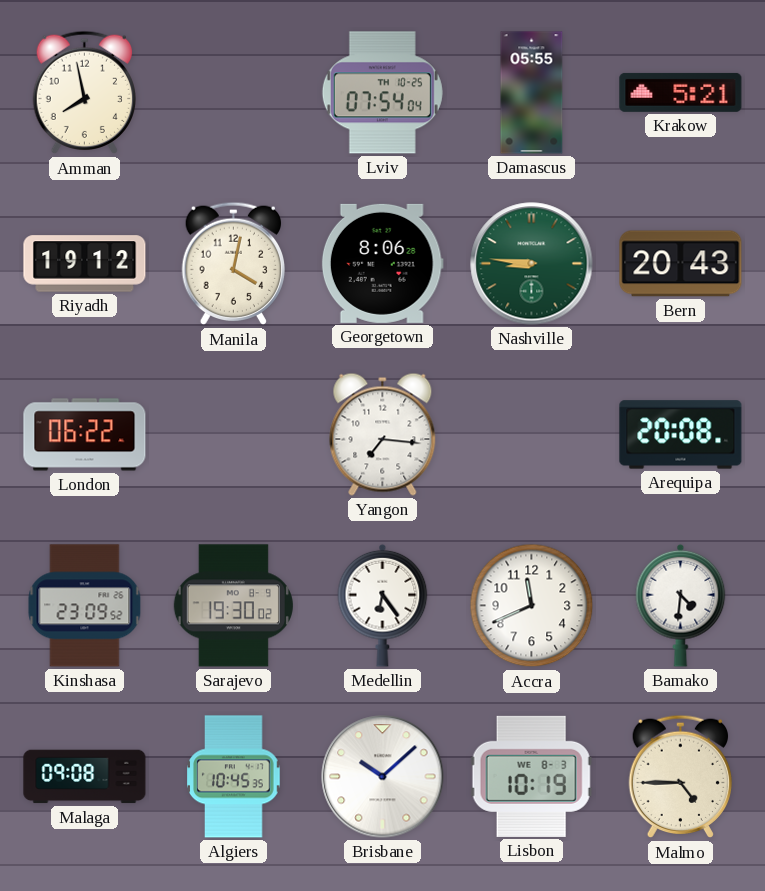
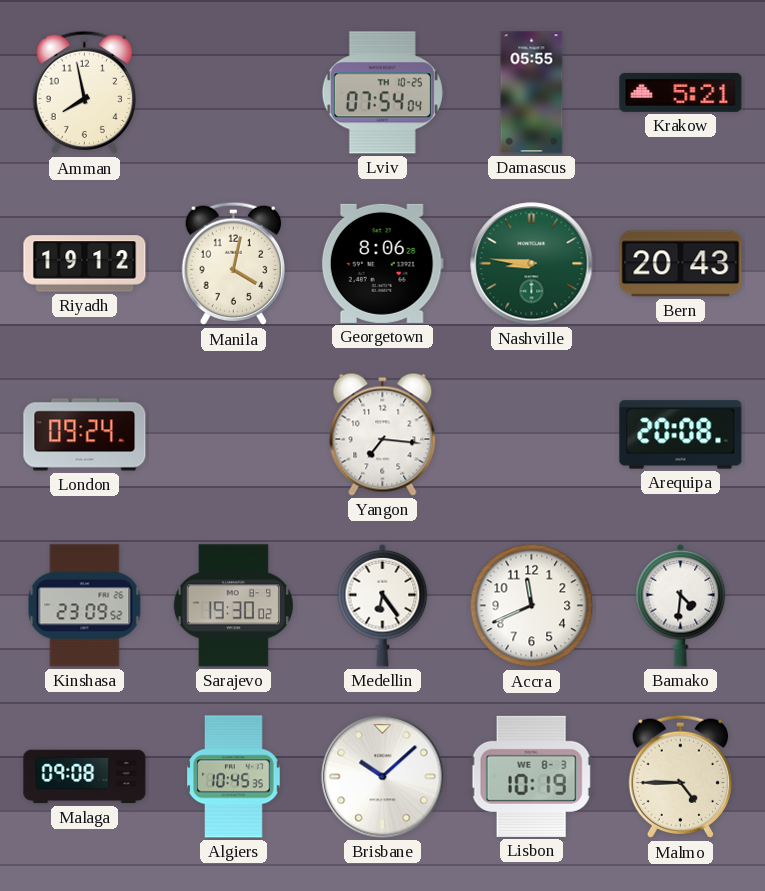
London: 06:22 -> 09:24
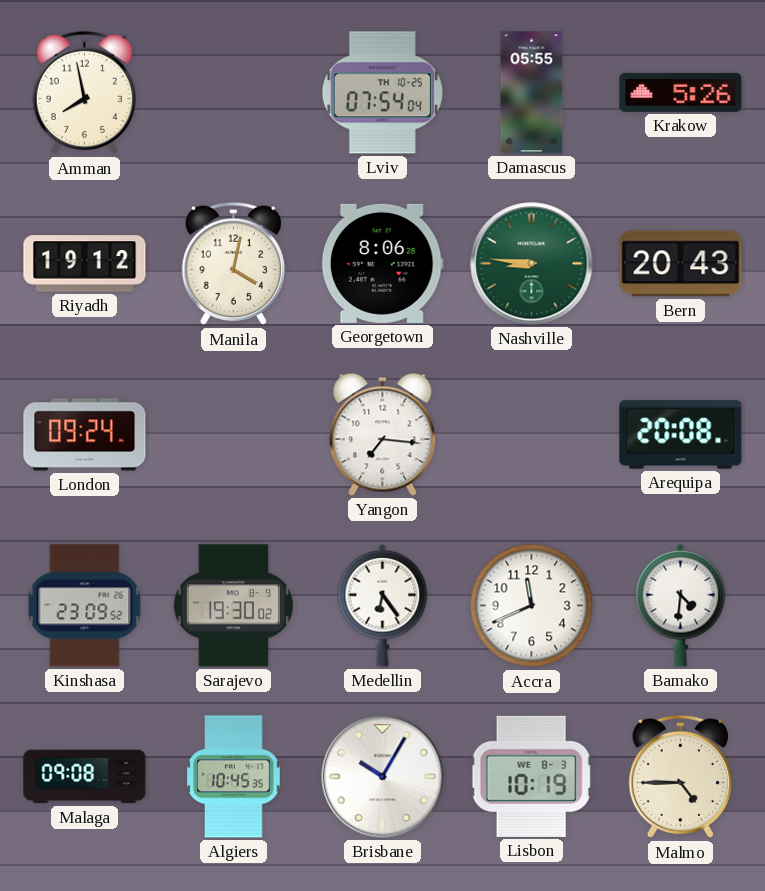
Krakow: 5:21 -> 5:26
Brisbane: 10:08 -> 10:05
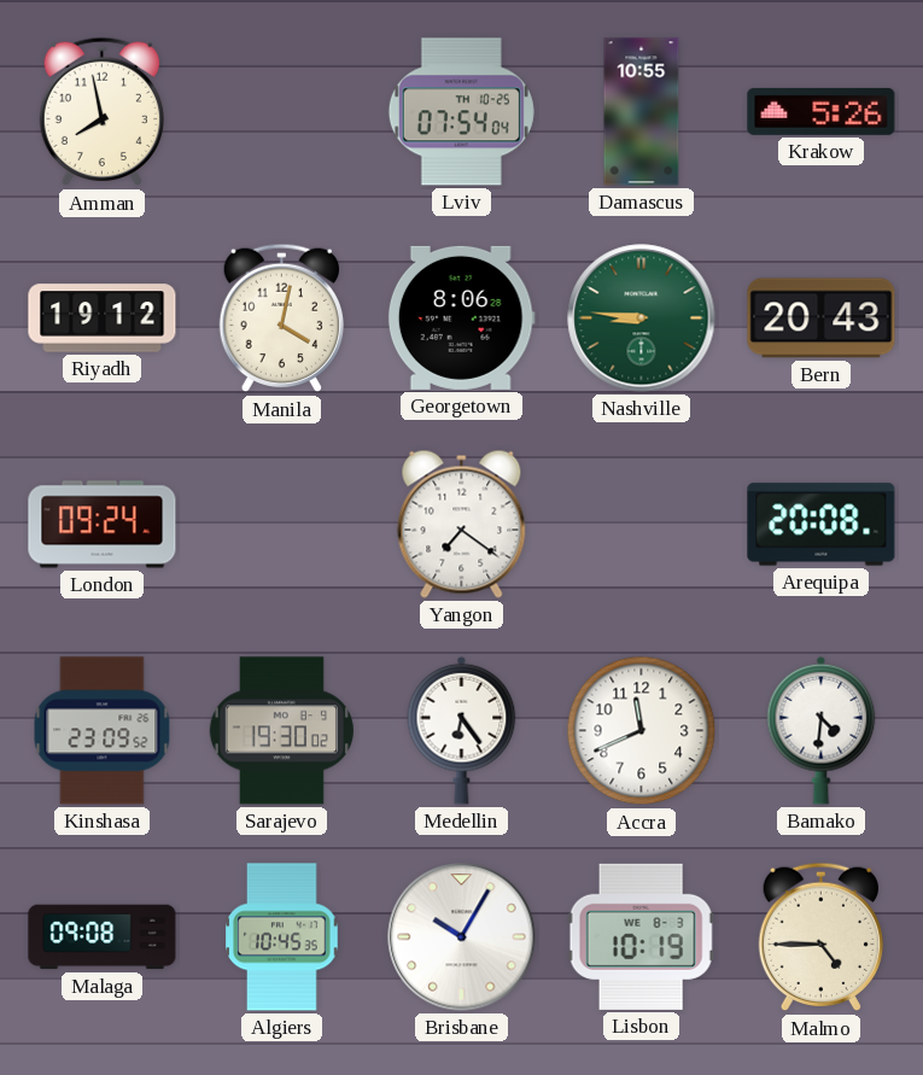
Damascus: 05:55 -> 10:55
Yangon: 7:16 -> 7:21
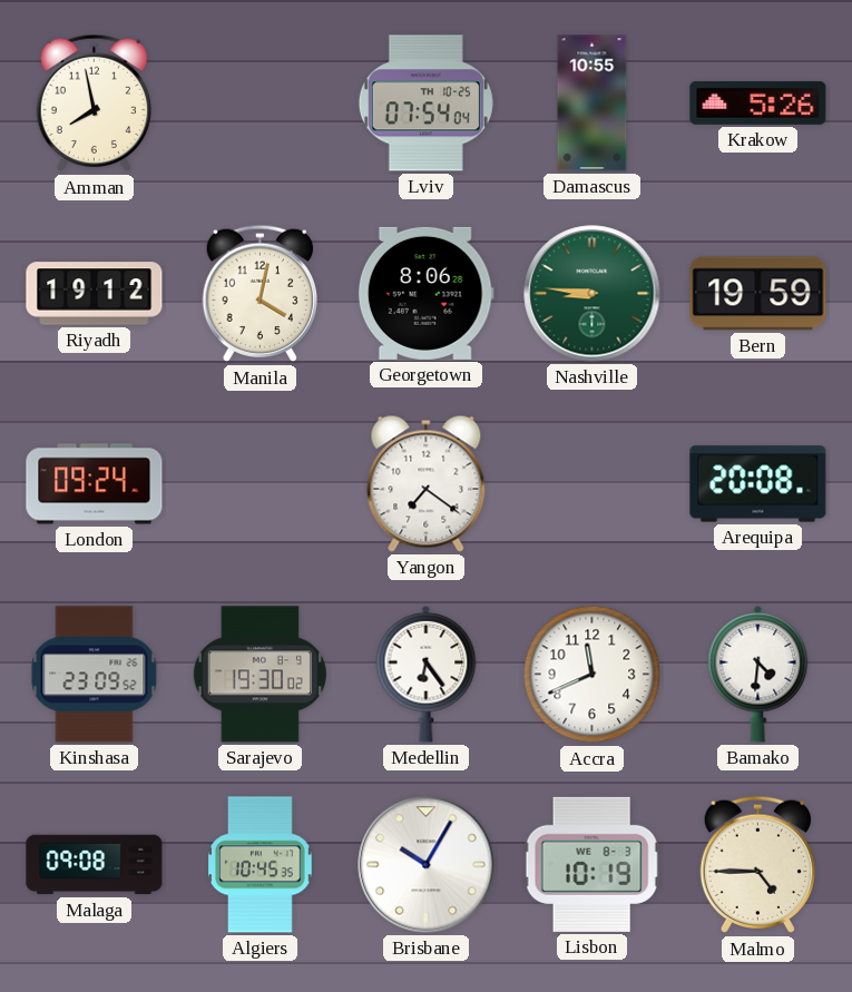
Bern: 20:43 -> 19:59
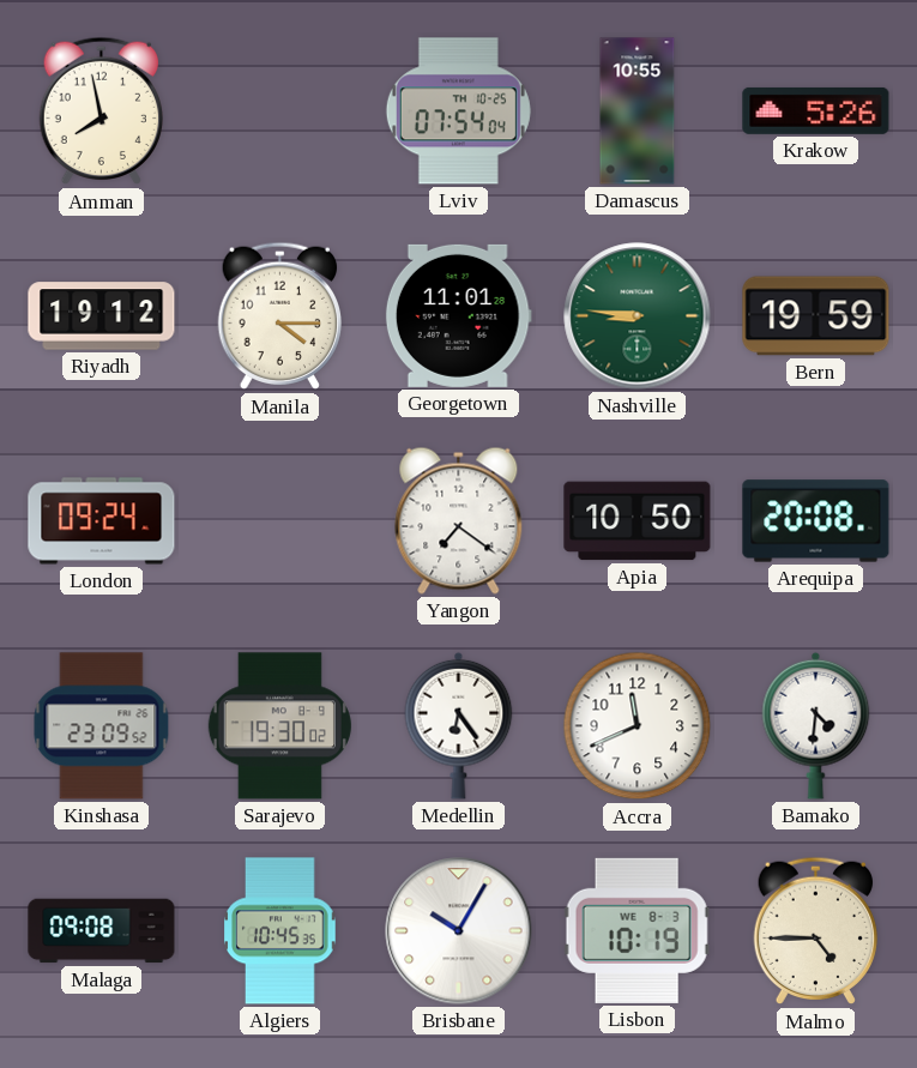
Manila: 4:02 -> 4:15
Georgetown: 8:06 -> 11:01
Apia: none -> 10:50
